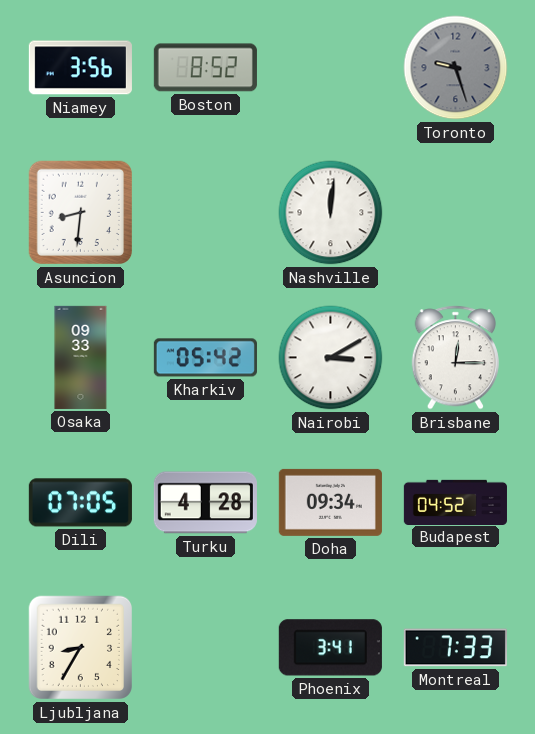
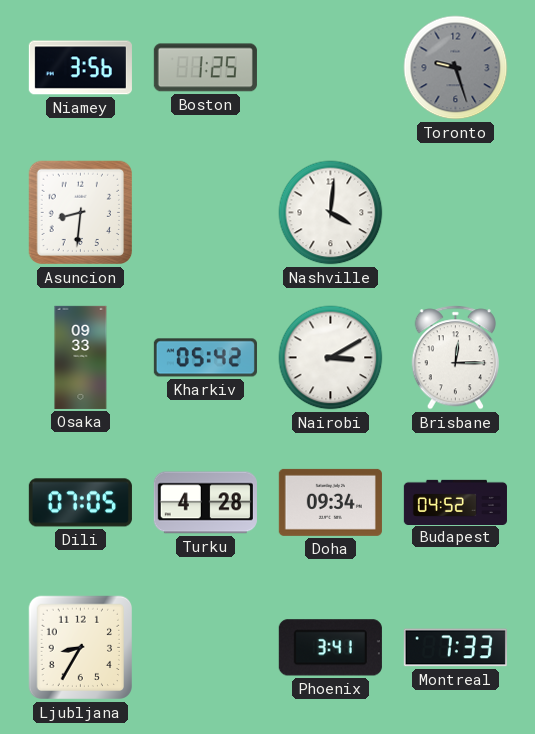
Boston: 8:52 -> 1:25
Nashville: 12:01 -> 4:01
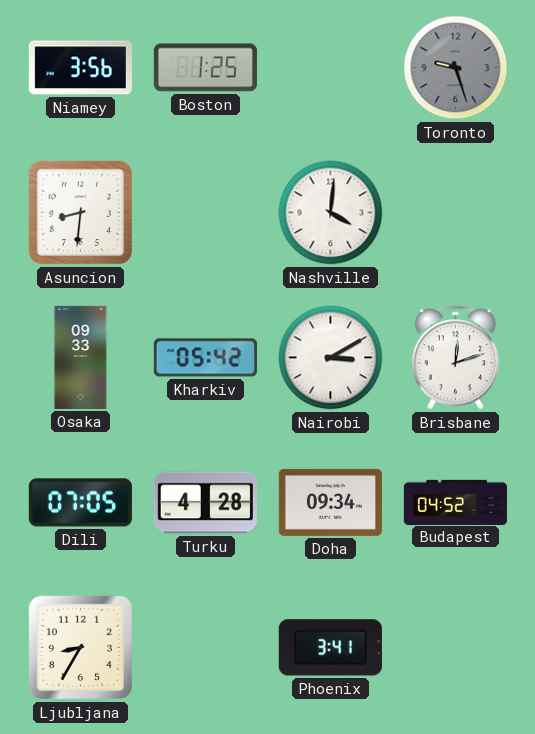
Brisbane: 12:15 -> 12:12
Montreal: 7:33 -> none
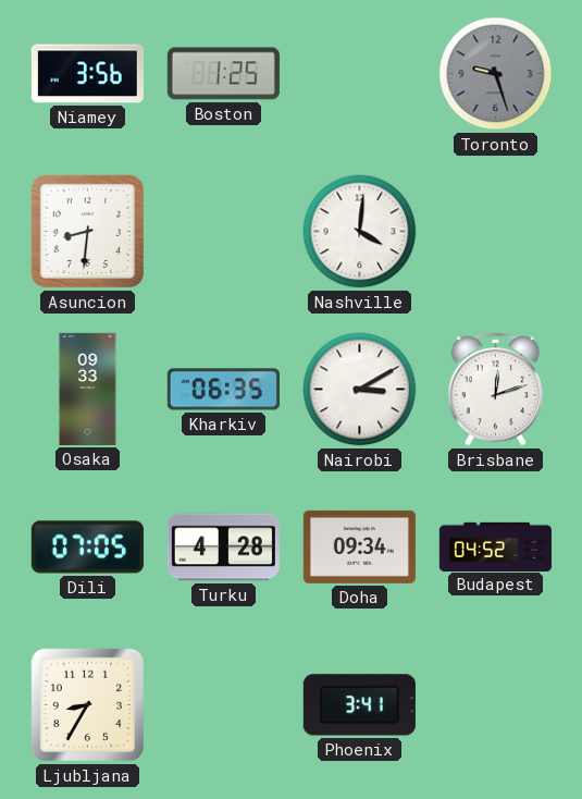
Kharkiv: 05:42 -> 06:35
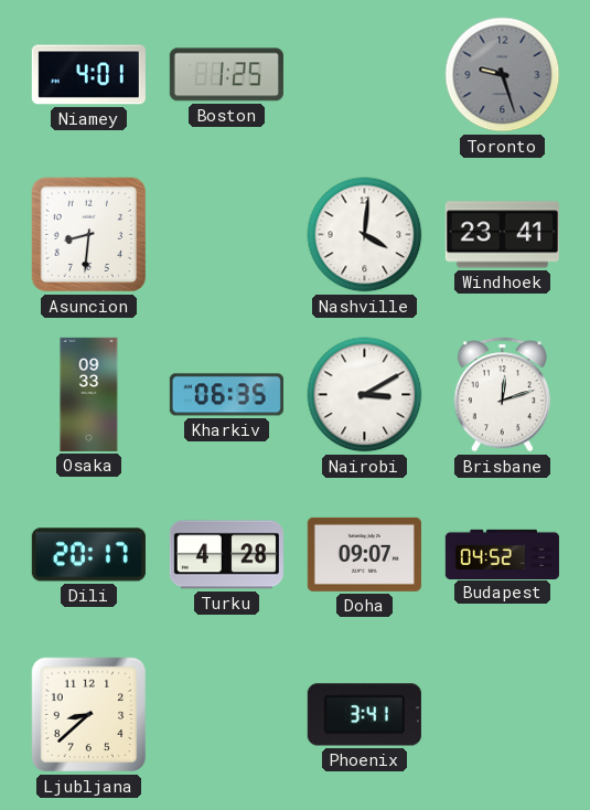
Niamey: 3:56 -> 4:01
Windhoek: none -> 23:41
Dili: 07:05 -> 20:17
Doha: 09:34 -> 09:07
Ljubljana: 8:35 -> 8:38
